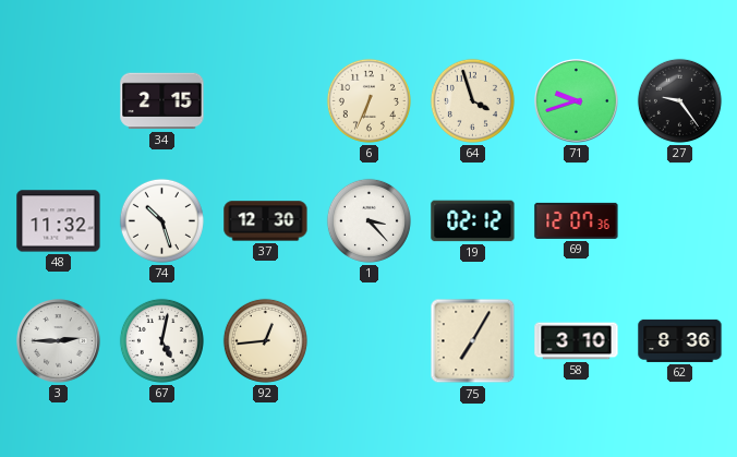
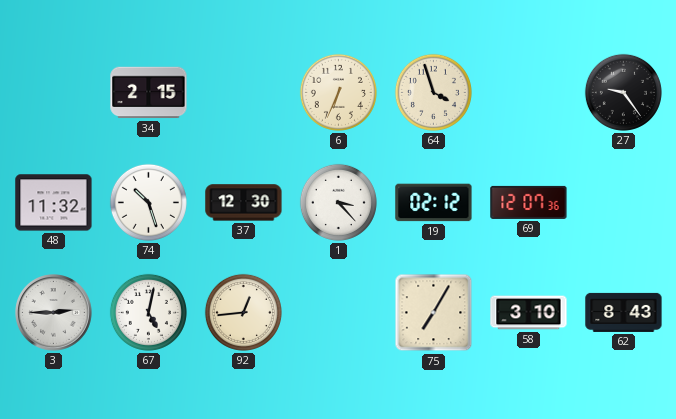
71: 9:42 -> none
62: 8:36 -> 8:43
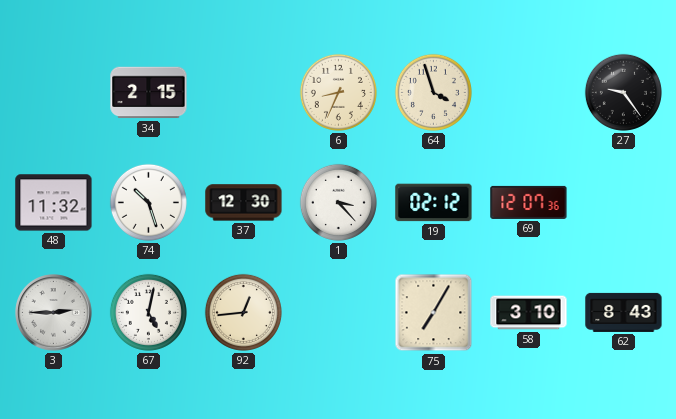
6: 6:34 -> 8:34
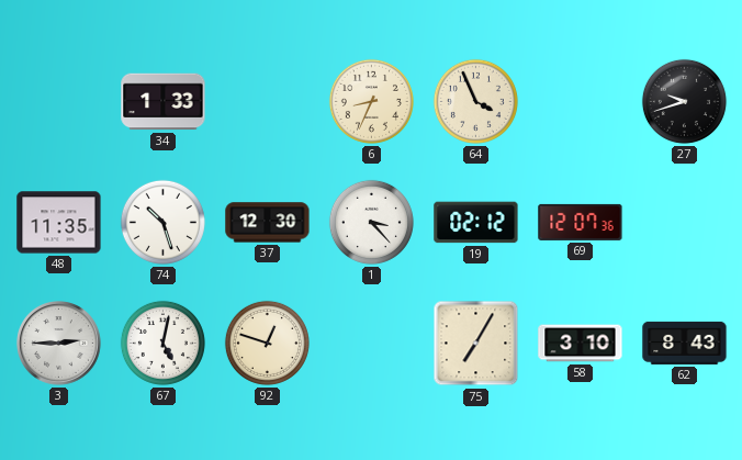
34: 2:15 -> 1:33
64: 3:57 -> 3:56
27: 9:24 -> 9:42
48: 11:32 -> 11:35
92: 12:44 -> 12:48
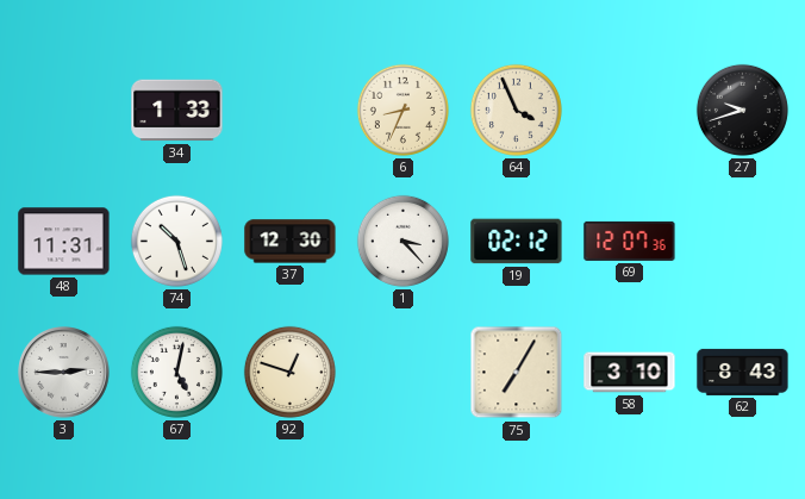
48: 11:35 -> 11:31
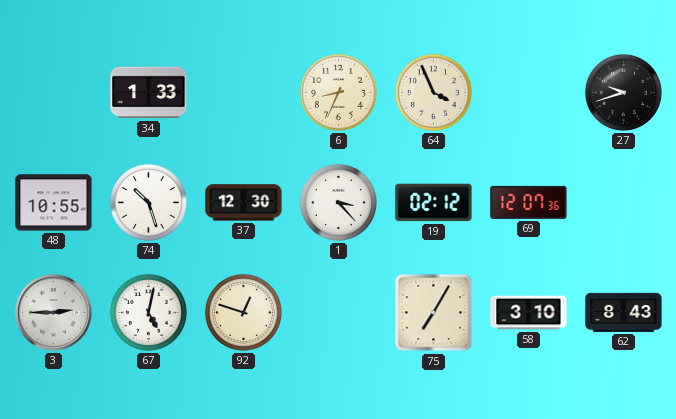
48: 11:31 -> 10:55
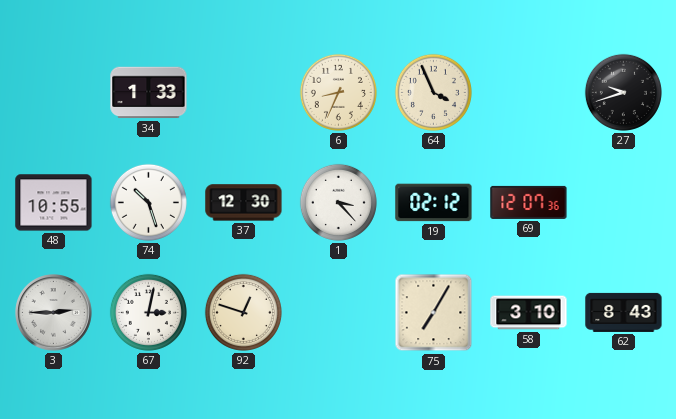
67: 5:02 -> 3:02
